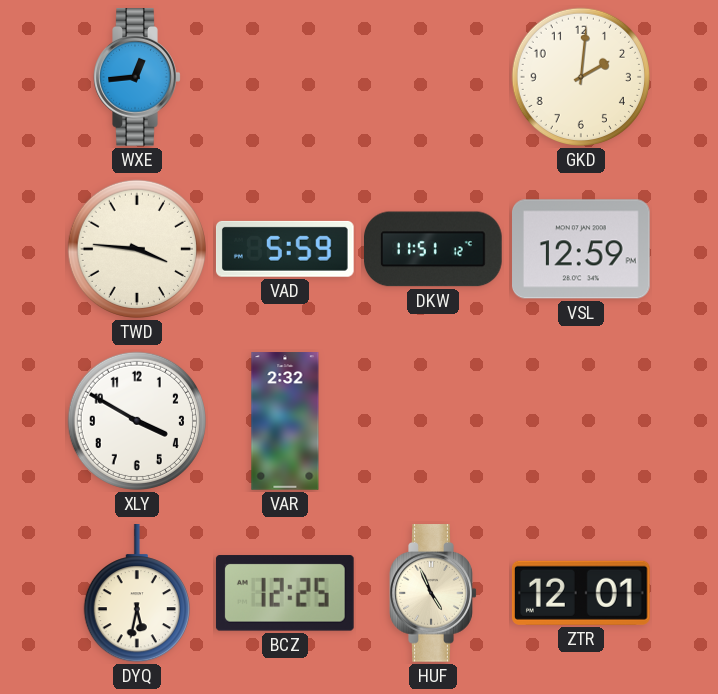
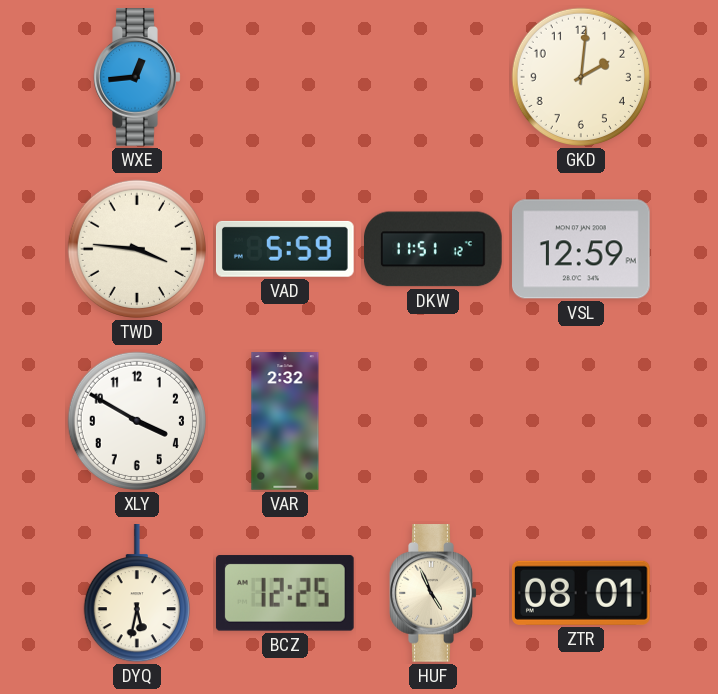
ZTR: 12:01 -> 08:01
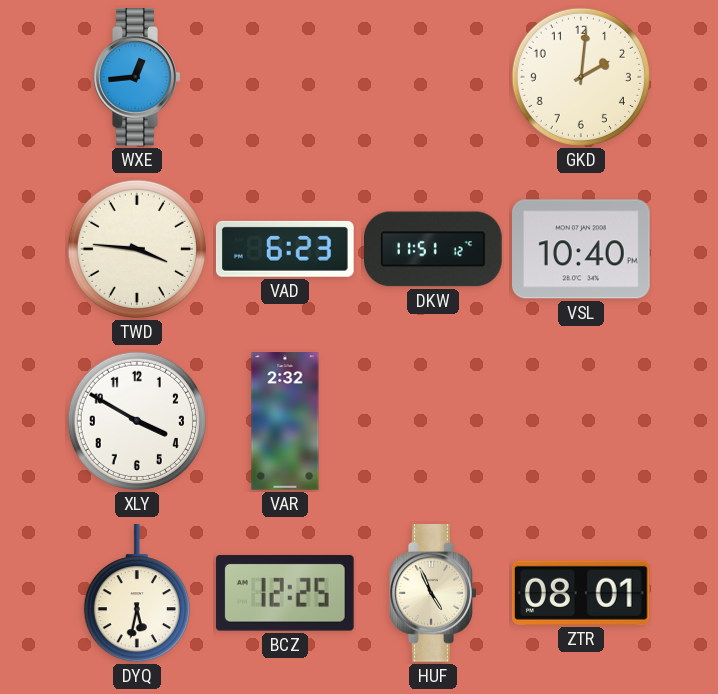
VAD: 5:59 -> 6:23
VSL: 12:59 -> 10:40
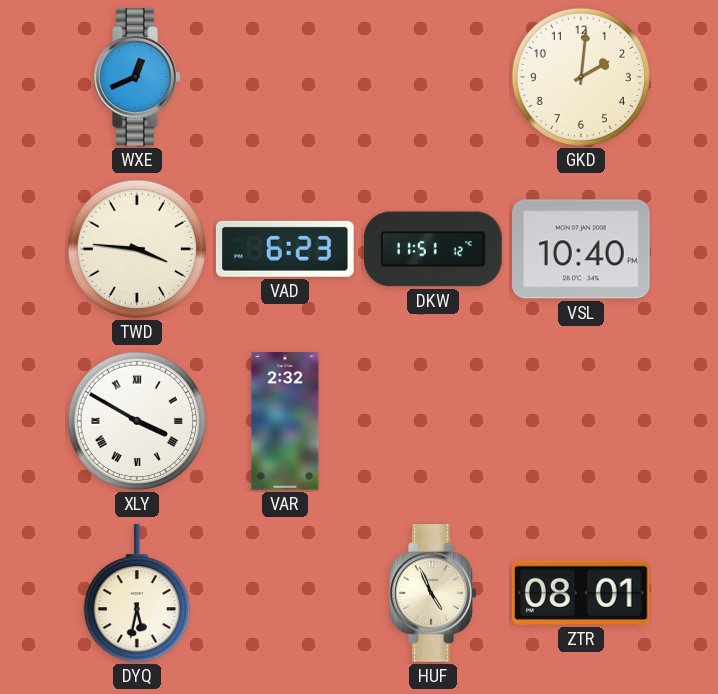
WXE: 12:44 -> 12:41
XLY numerals: Arabic -> Roman
BCZ: 12:25 -> none
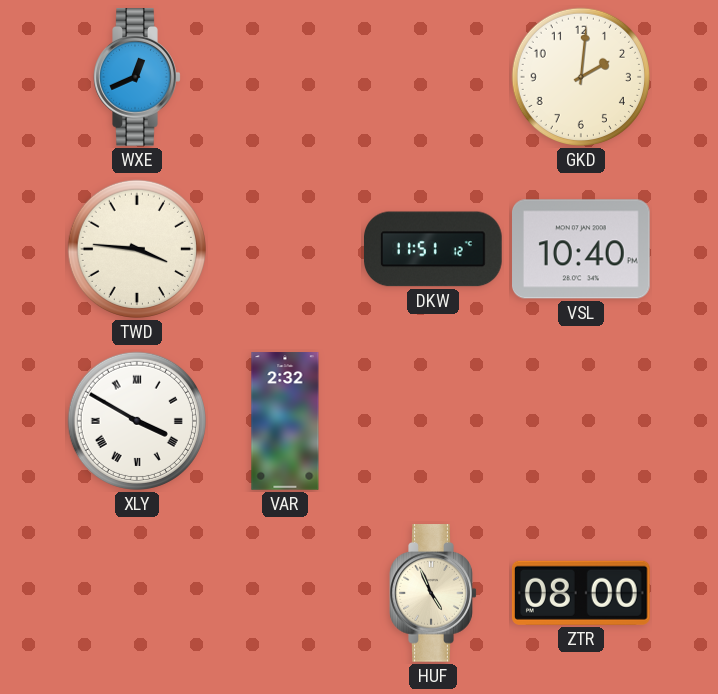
VAD: 6:23 -> none
DYQ: 5:32 -> none
ZTR: 08:01 -> 08:00
